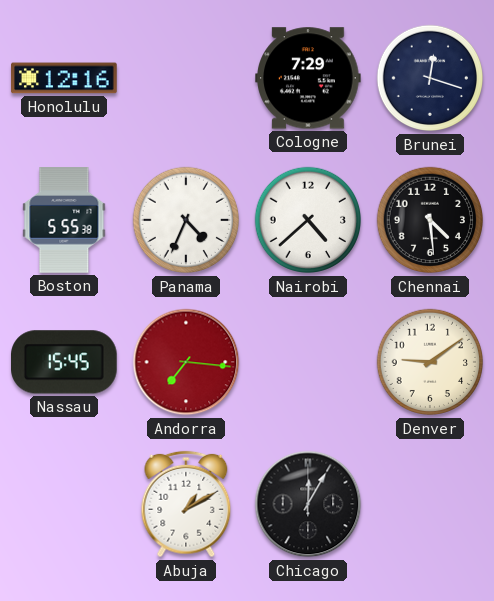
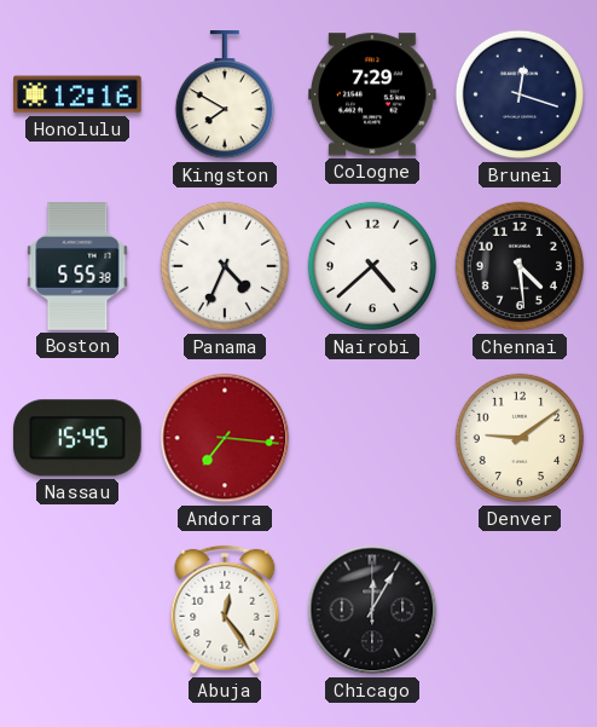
Kingston: none -> 7:50
Abuja: 1:10 -> 12:24
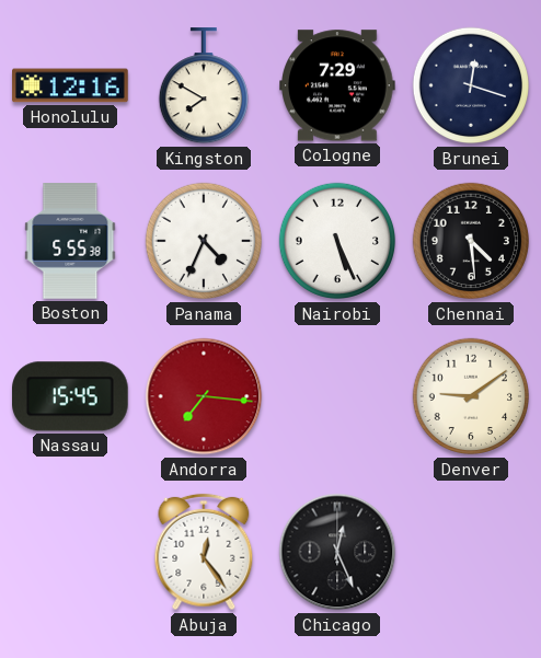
Nairobi: 4:38 -> 5:26
Chicago: 12:05 -> 12:26
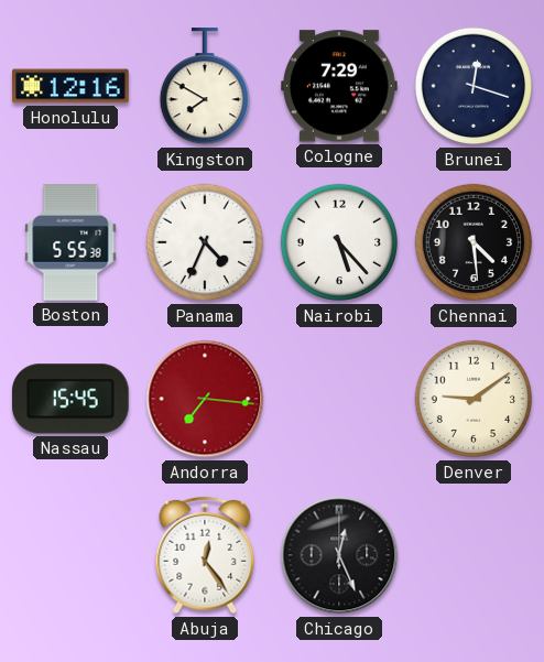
Nairobi: 5:26 -> 5:23
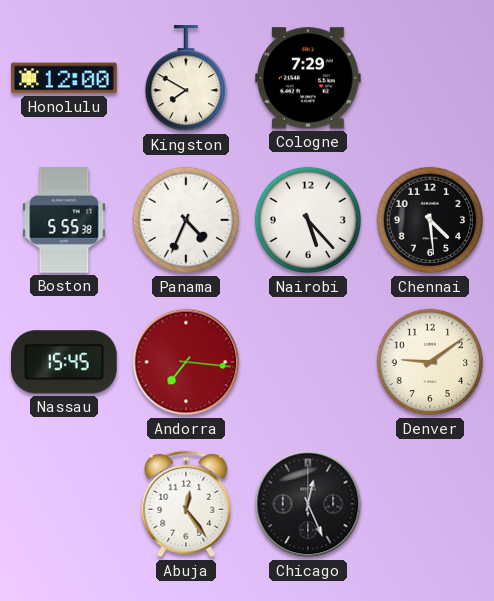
Honolulu: 12:16 -> 12:00
Brunei: 12:18 -> none
